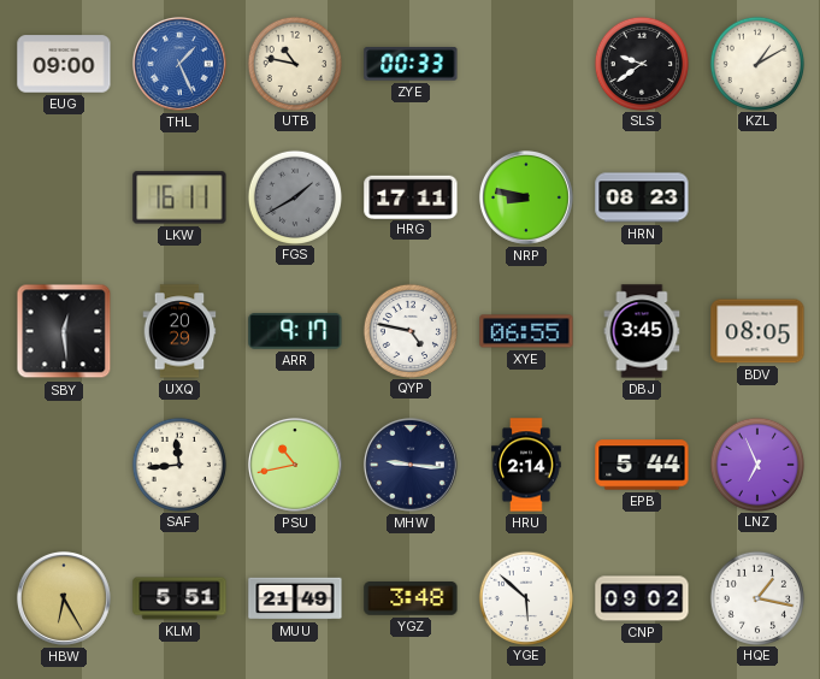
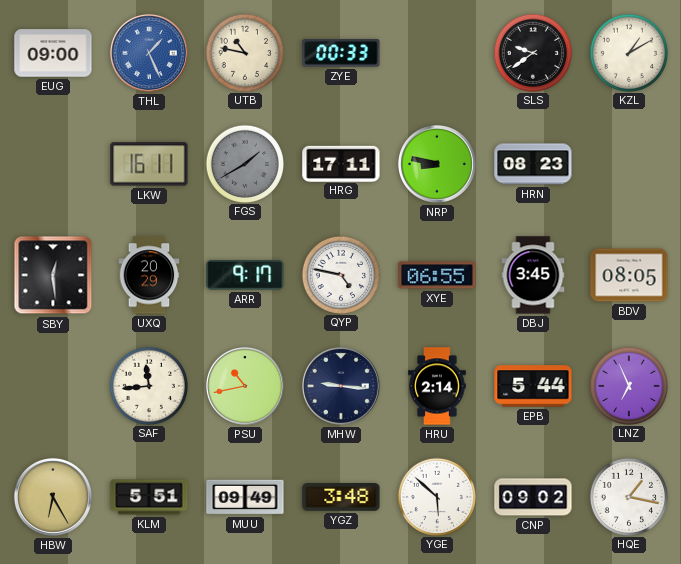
MUU: 21:49 -> 09:49
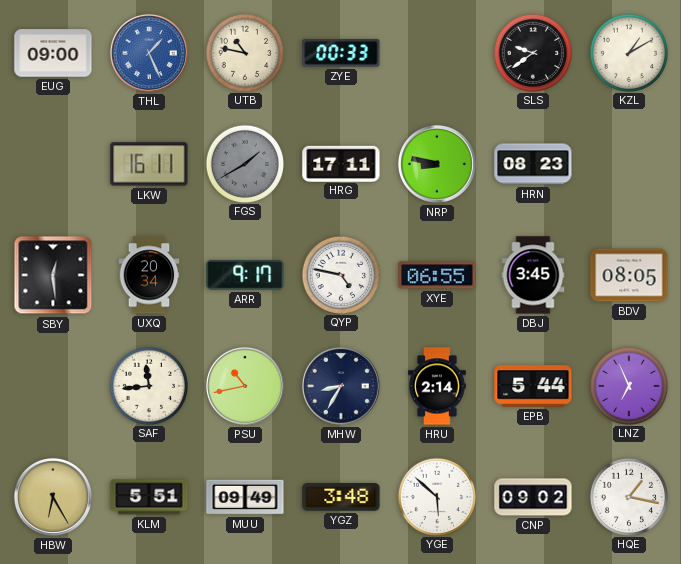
UXQ: 20:29 -> 20:34
MHW: 9:16 -> 8:35
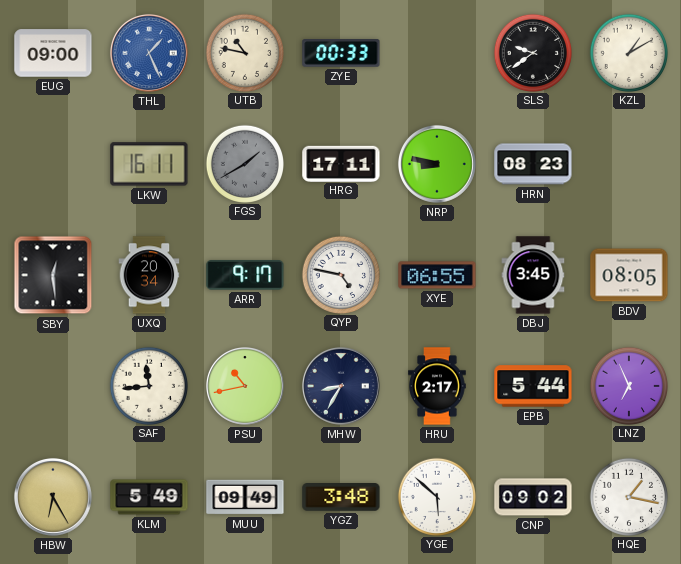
HRU: 2:14 -> 2:17
KLM: 5:51 -> 5:49
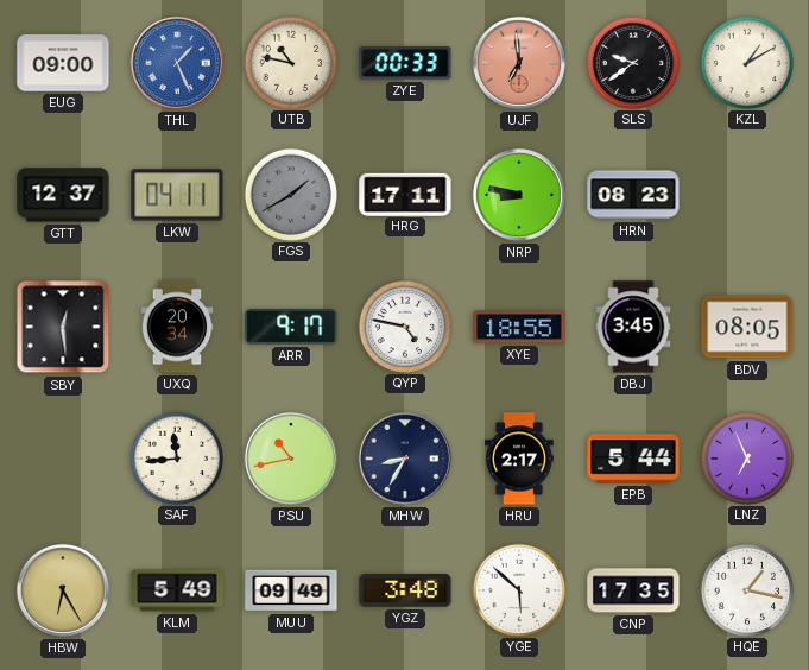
UJF: none -> 6:59
GTT: none -> 12:37
LKW: 16:11 -> 04:11
XYE: 06:55 -> 18:55
CNP: 09:02 -> 17:35
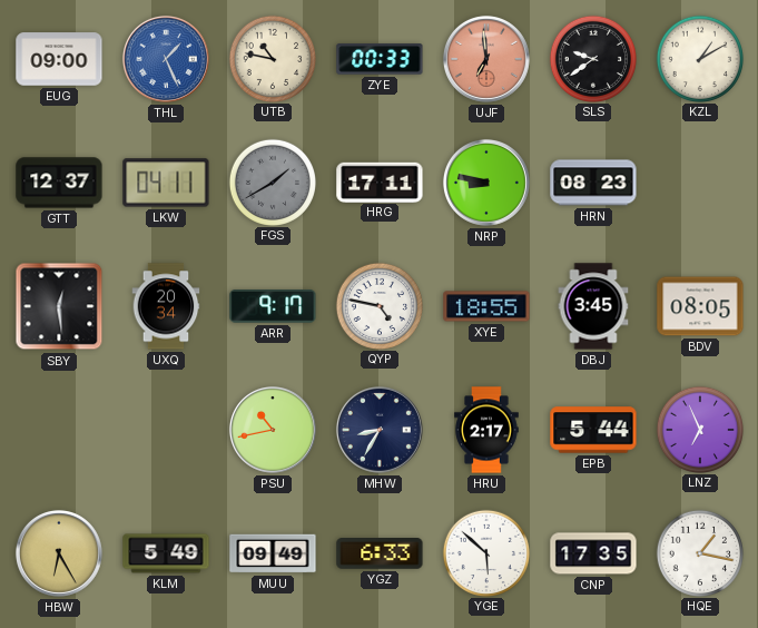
SAF: 11:44 -> none
YGZ: 3:48 -> 6:33
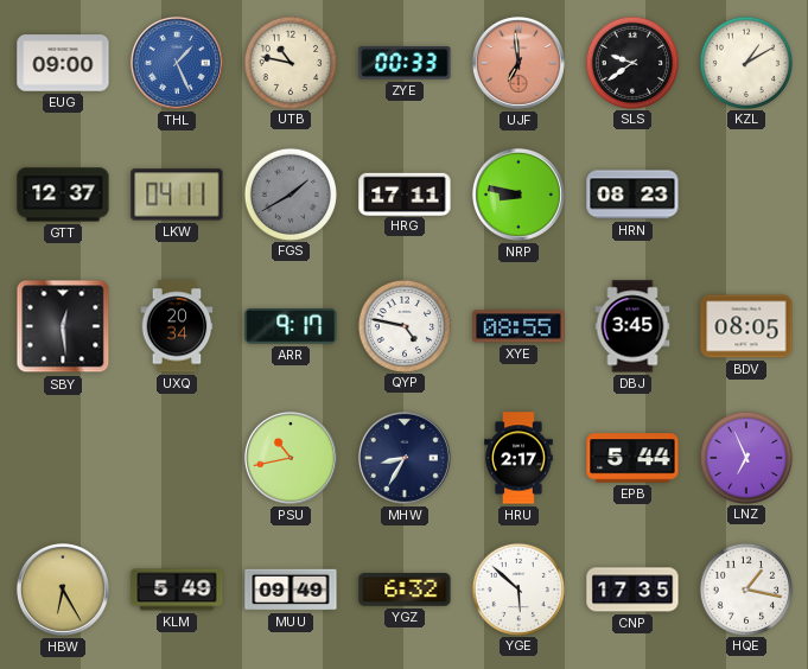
XYE: 18:55 -> 08:55
YGZ: 6:33 -> 6:32
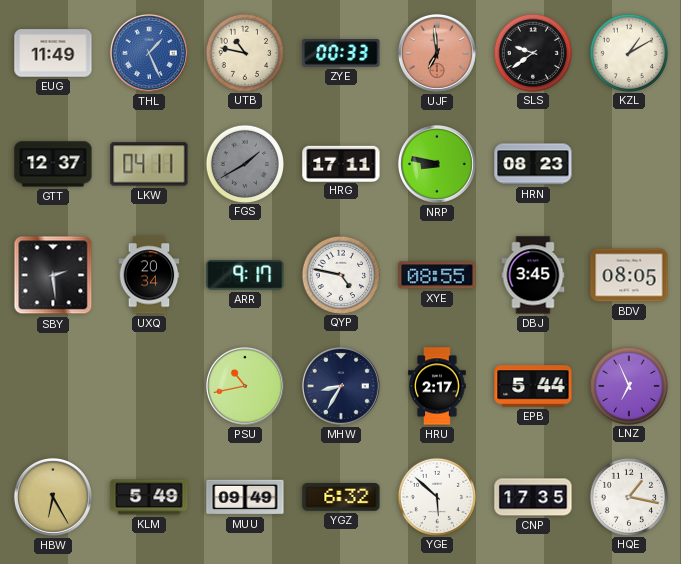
EUG: 09:00 -> 11:49
SBY: 12:29 -> 2:29
